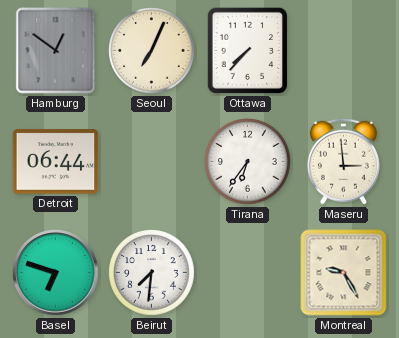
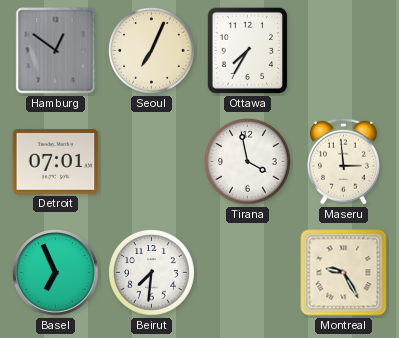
Ottawa: 7:37 -> 7:35
Detroit: 06:44 -> 07:01
Tirana: 6:36 -> 3:58
Basel: 6:48 -> 6:56
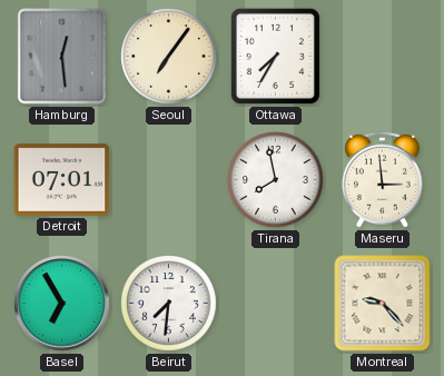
Hamburg: 12:51 -> 12:29
Seoul: 7:04 -> 7:06
Tirana: 3:58 -> 7:58
Basel: 6:56 -> 6:55
Montreal: 9:25 -> 9:23
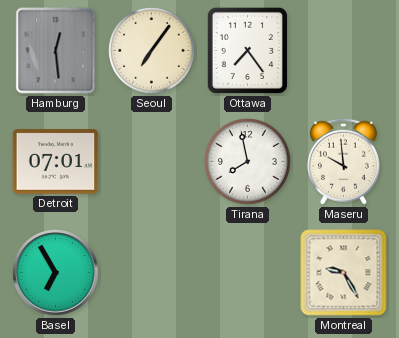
Ottawa: 7:35 -> 7:24
Maseru: 2:59 -> 9:59
Beirut: 7:31 -> none
Montreal: 9:23 -> 9:25
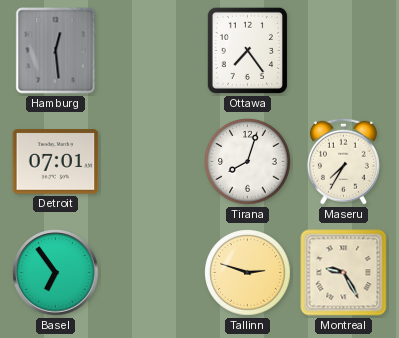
Seoul: 7:06 -> none
Tirana: 7:58 -> 8:03
Maseru: 9:59 -> 7:35
Basel: 6:55 -> 6:54
Tallinn: none -> 2:48
